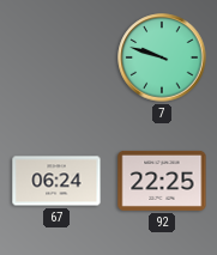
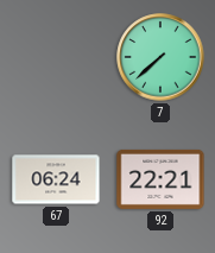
7: 9:48 -> 7:38
92: 22:25 -> 22:21
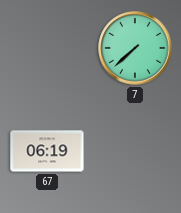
67: 06:24 -> 06:19
92: 22:21 -> none
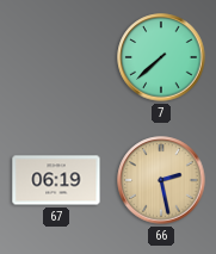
66: none -> 2:28
